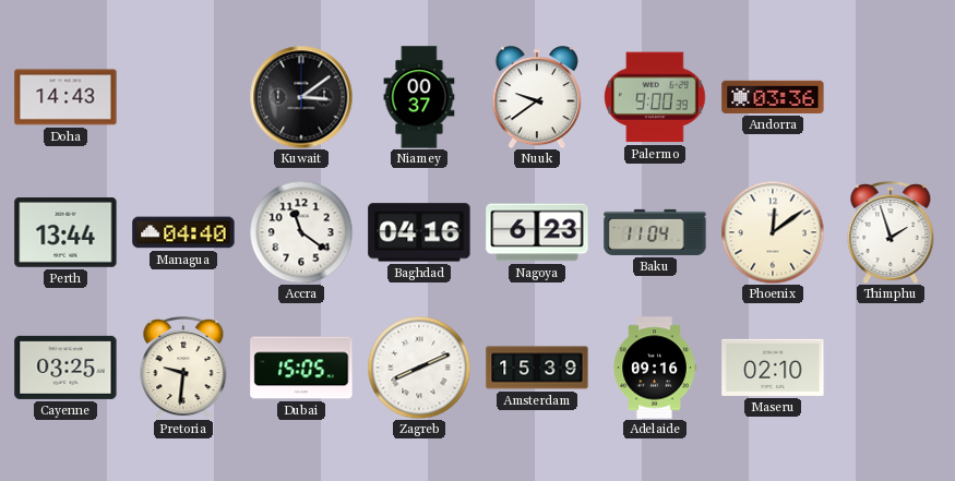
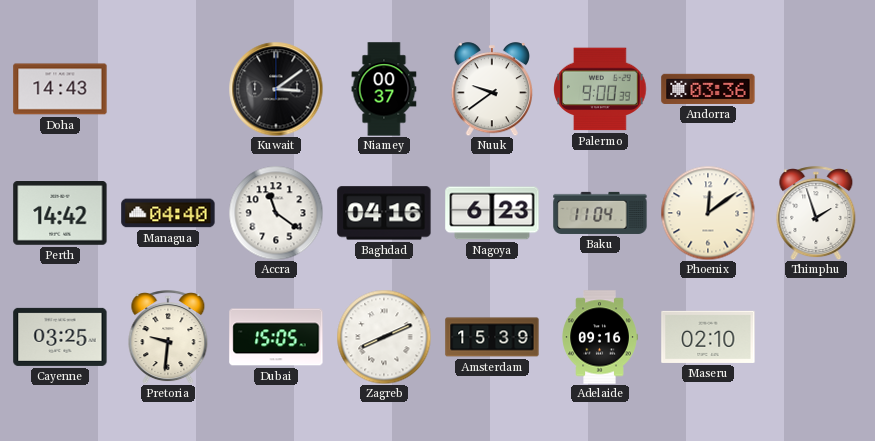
Perth: 13:44 -> 14:42
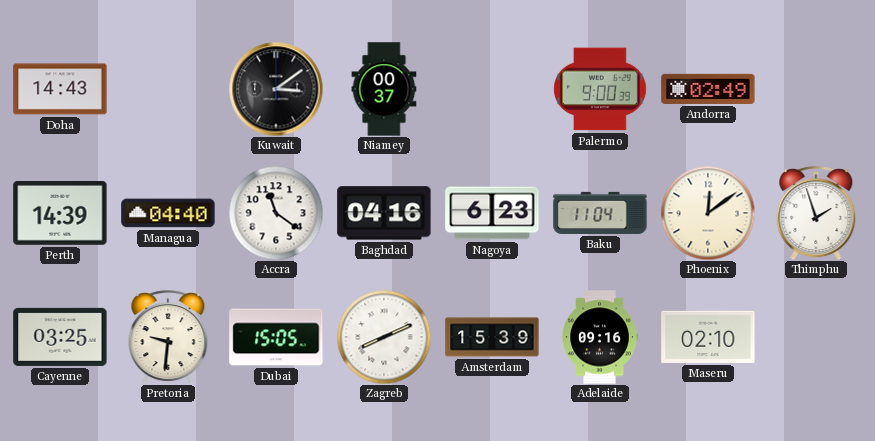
Nuuk: 9:39 -> none
Andorra: 03:36 -> 02:49
Perth: 14:42 -> 14:39
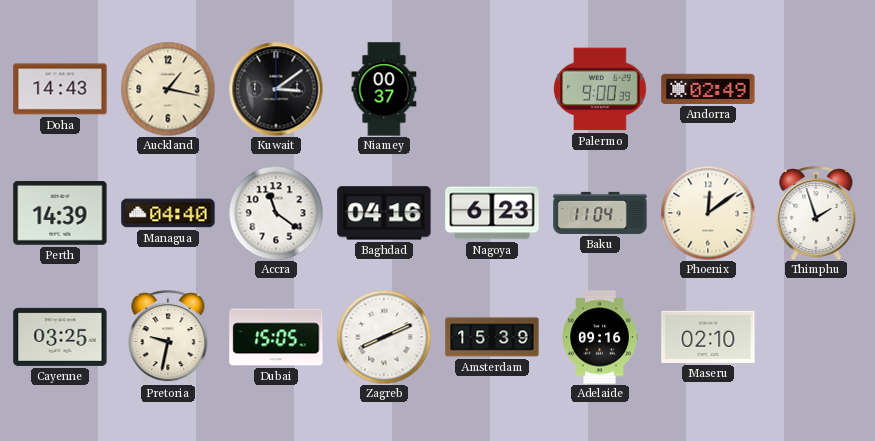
Auckland: none -> 1:17
Pretoria: 9:31 -> 9:32
